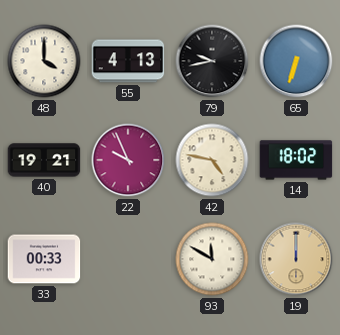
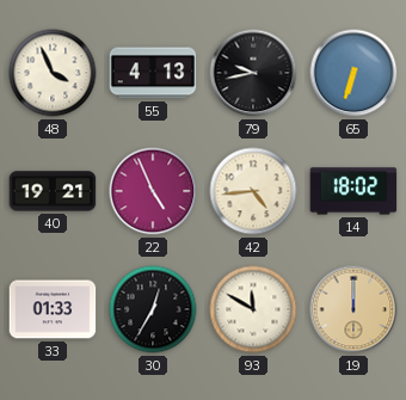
48: 4:00 -> 3:56
22: 9:56 -> 4:56
42: 4:47 -> 4:44
33: 00:33 -> 01:33
30: none -> 12:35
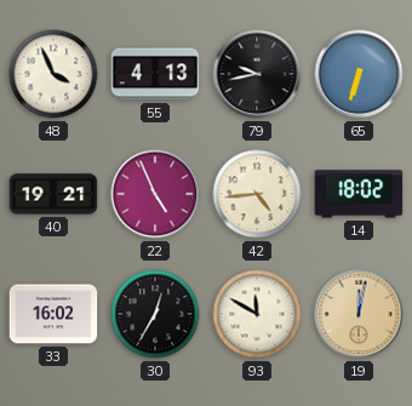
33: 01:33 -> 16:02
19: 12:00 -> 12:02
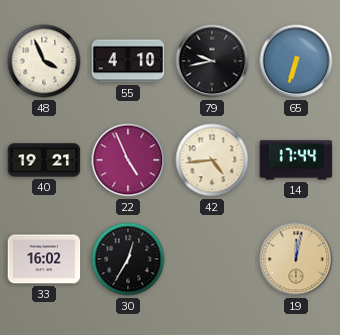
55: 4:13 -> 4:10
14: 18:02 -> 17:44
93: 11:50 -> none
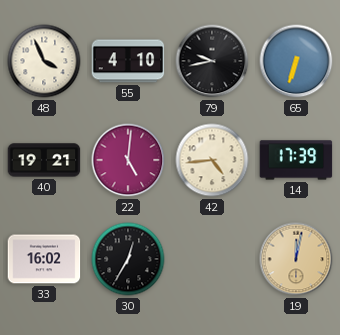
22: 4:56 -> 5:01
14: 17:44 -> 17:39
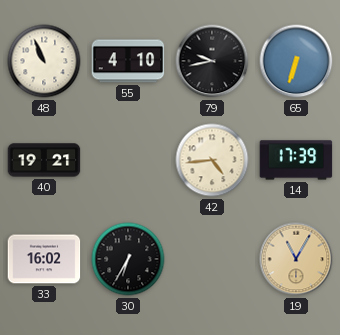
48: 3:56 -> 10:56
22: 5:01 -> none
30: 12:35 -> 6:35
19: 12:02 -> 11:05
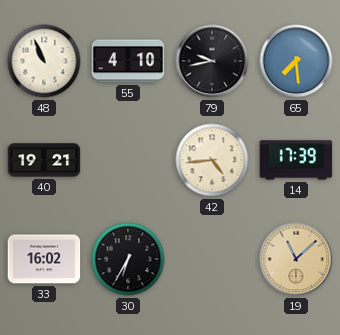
65: 6:33 -> 7:29
19: 11:05 -> 11:08
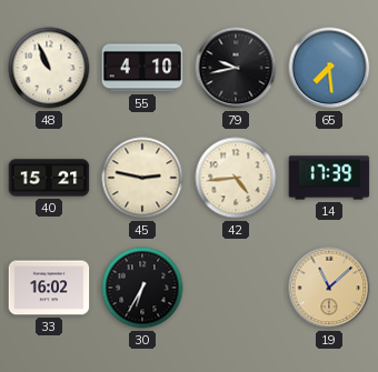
40: 19:21 -> 15:21
45: none -> 2:47
